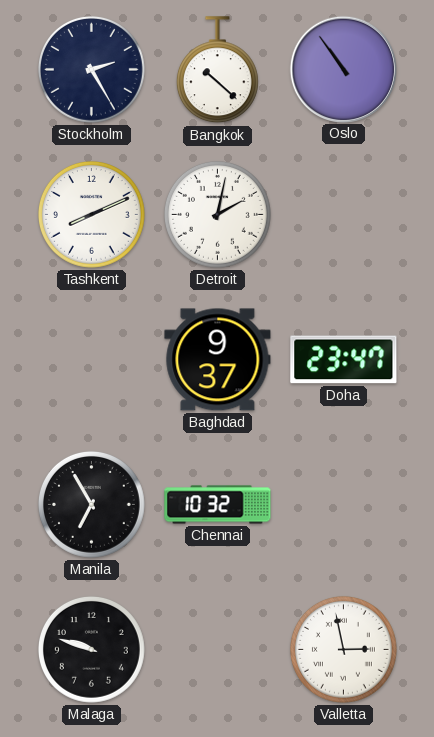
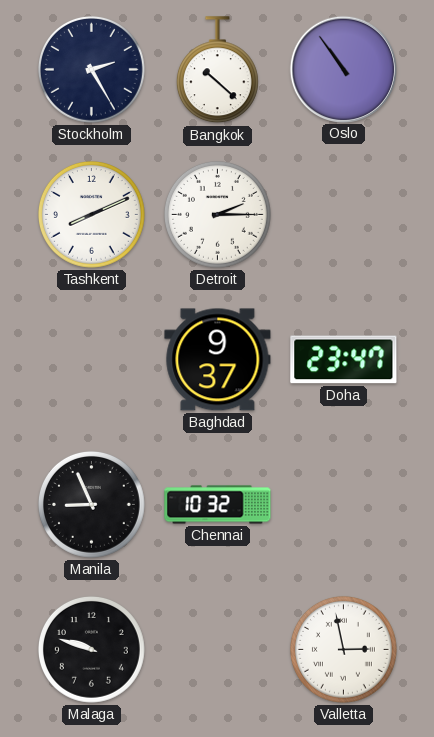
Detroit: 2:02 -> 2:15
Manila: 6:55 -> 8:56
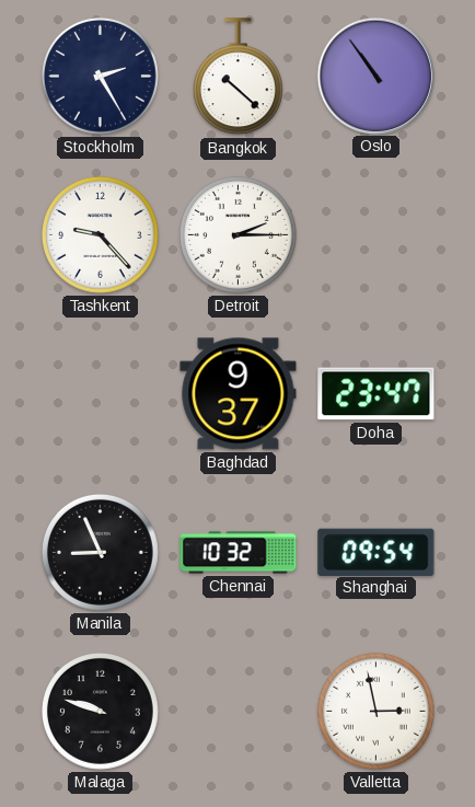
Tashkent: 8:11 -> 9:23
Shanghai: none -> 09:54
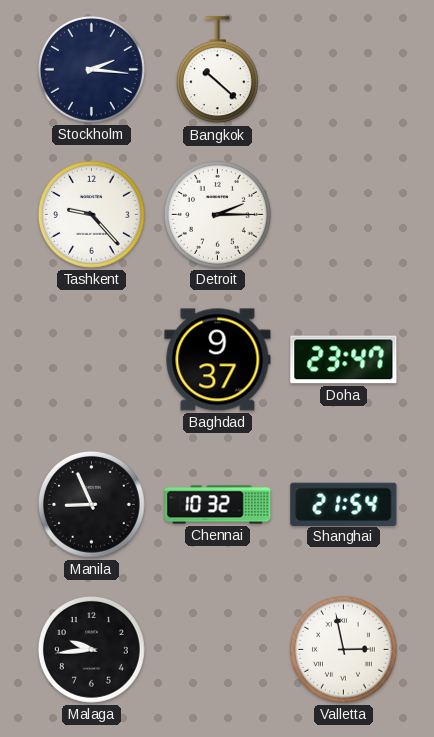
Stockholm: 2:25 -> 2:16
Oslo: 10:54 -> none
Shanghai: 09:54 -> 21:54
Malaga: 9:48 -> 9:44
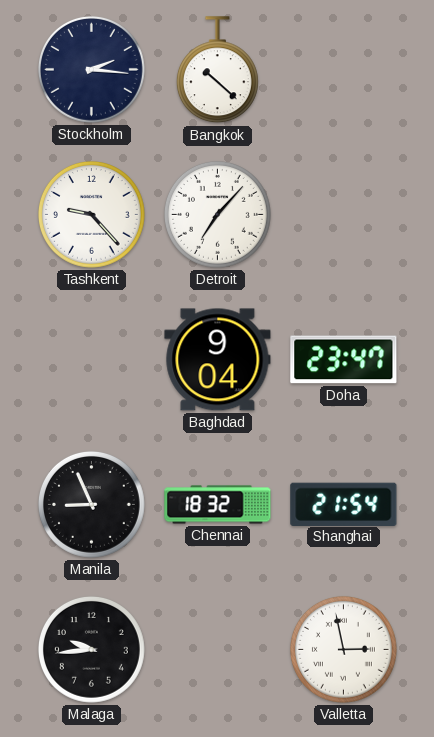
Detroit: 2:15 -> 7:07
Baghdad: 9:37 -> 9:04
Chennai: 10:32 -> 18:32
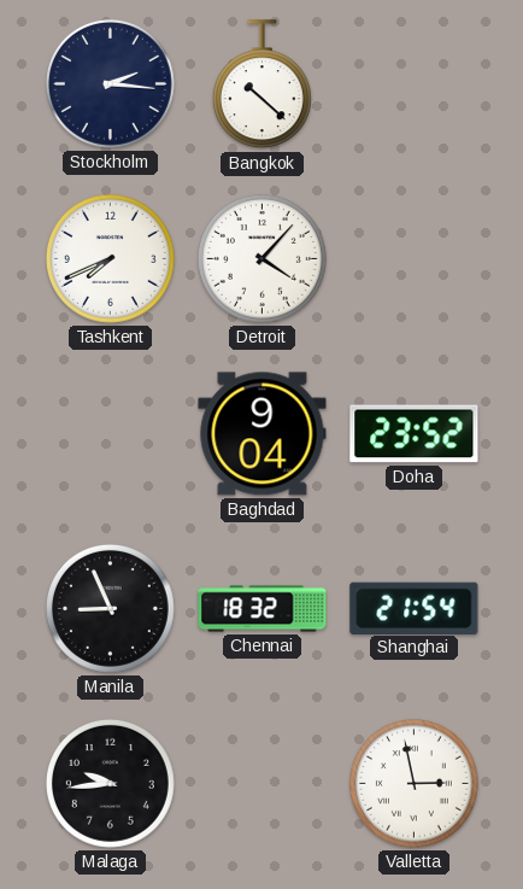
Tashkent: 9:23 -> 7:41
Detroit: 7:07 -> 4:07
Doha: 23:47 -> 23:52
